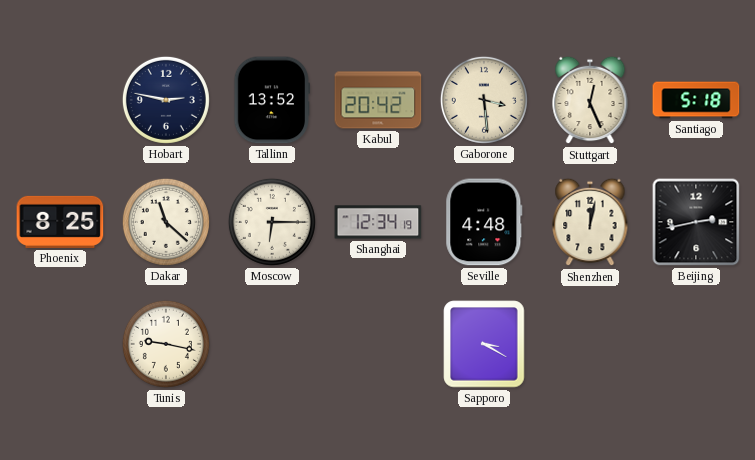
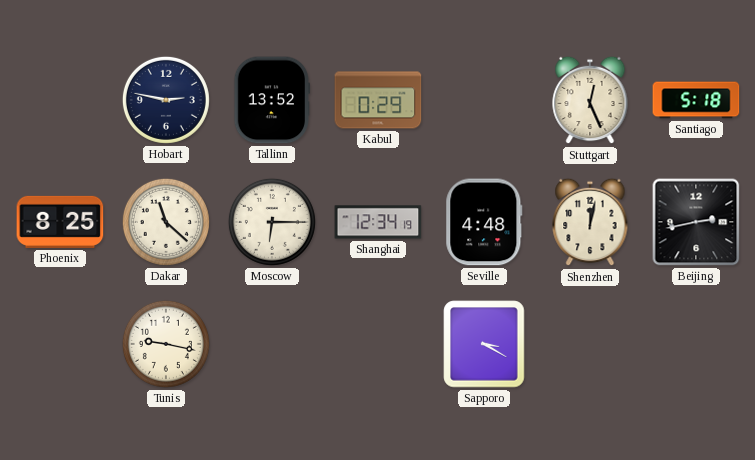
Kabul: 20:42 -> 0:29
Gaborone: 3:29 -> none
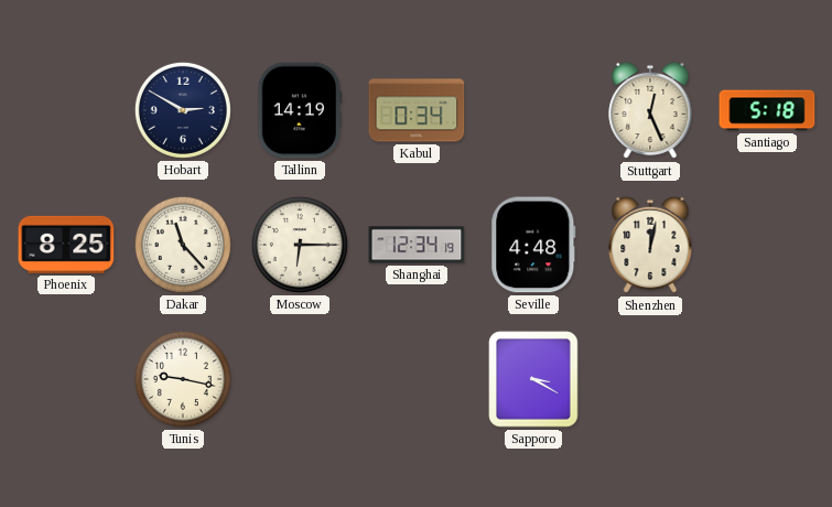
Hobart: 2:47 -> 2:50
Tallinn: 13:52 -> 14:19
Kabul: 0:29 -> 0:34
Dakar: 11:22 -> 11:23
Beijing: 2:43 -> none
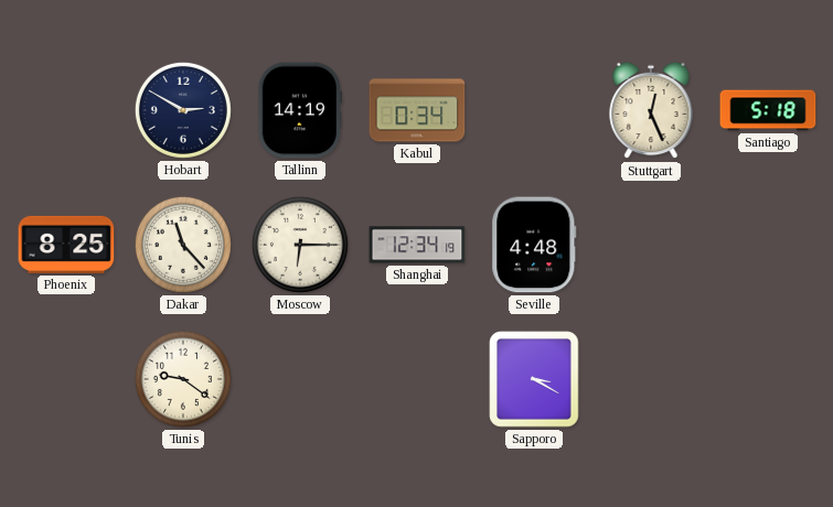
Shenzhen: 12:02 -> none
Tunis: 9:17 -> 9:21
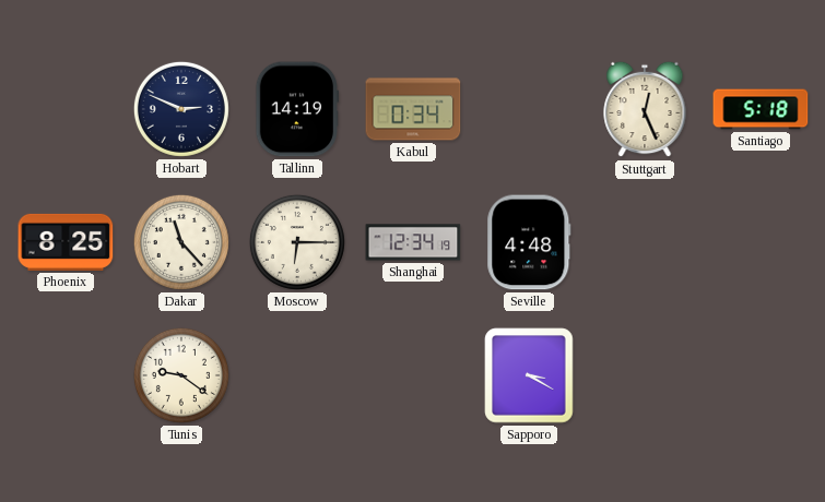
Hobart: 2:50 -> 2:49
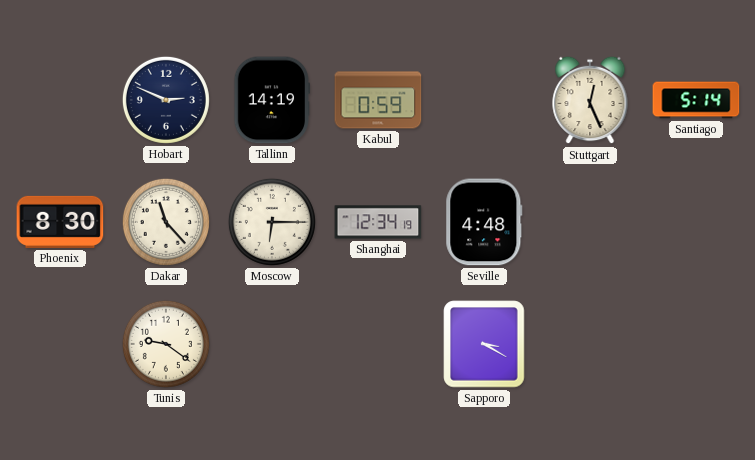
Kabul: 0:34 -> 0:59
Santiago: 5:18 -> 5:14
Phoenix: 8:25 -> 8:30
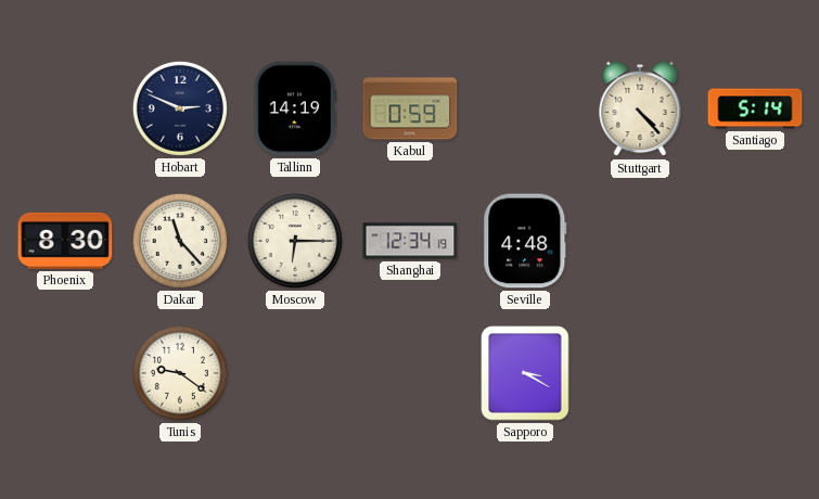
Stuttgart: 12:26 -> 4:23
